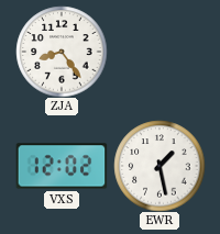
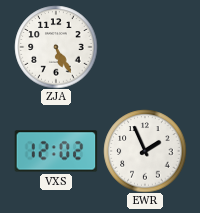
ZJA: 8:24 -> 5:25
EWR: 1:28 -> 1:56
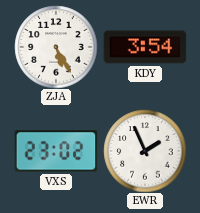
KDY: none -> 3:54
VXS: 12:02 -> 23:02
